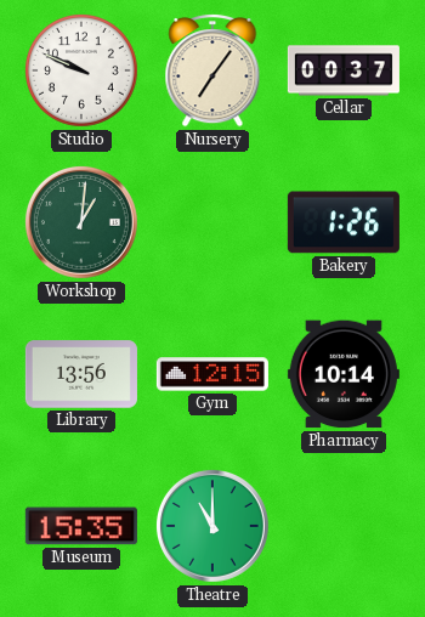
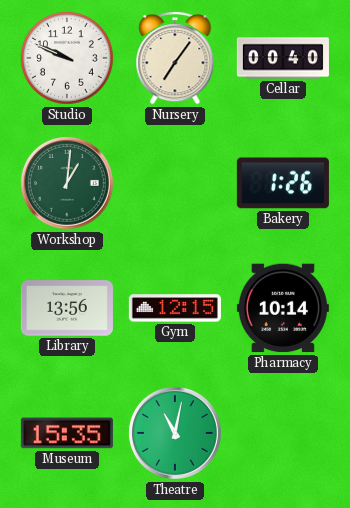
Cellar: 00:37 -> 00:40
Theatre: 11:00 -> 11:02
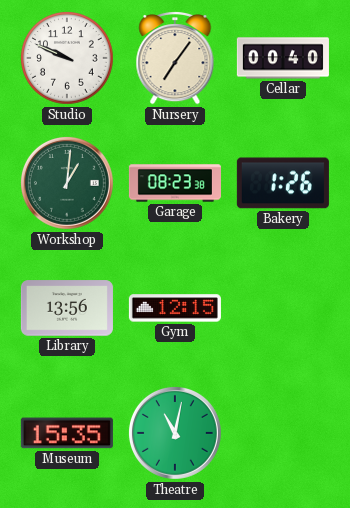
Garage: none -> 08:23
Pharmacy: 10:14 -> none
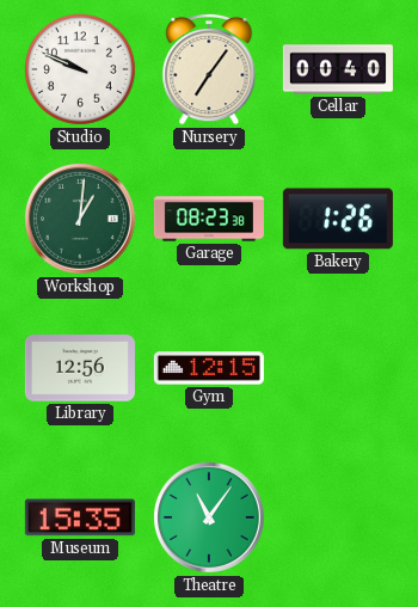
Library: 13:56 -> 12:56
Theatre: 11:02 -> 11:06
